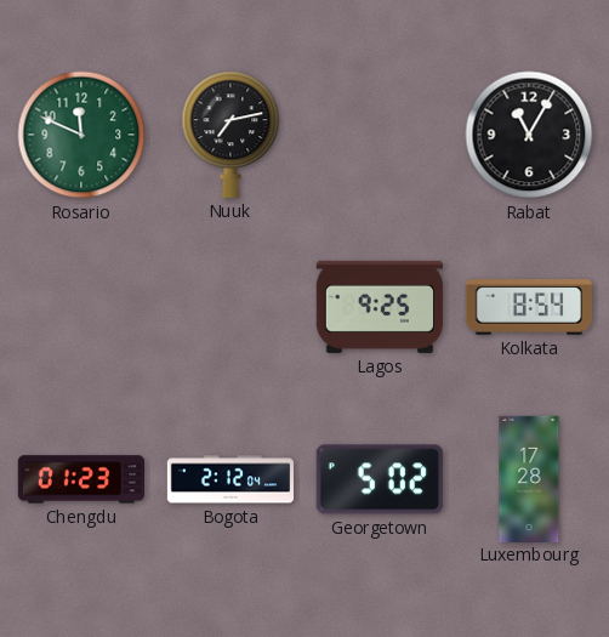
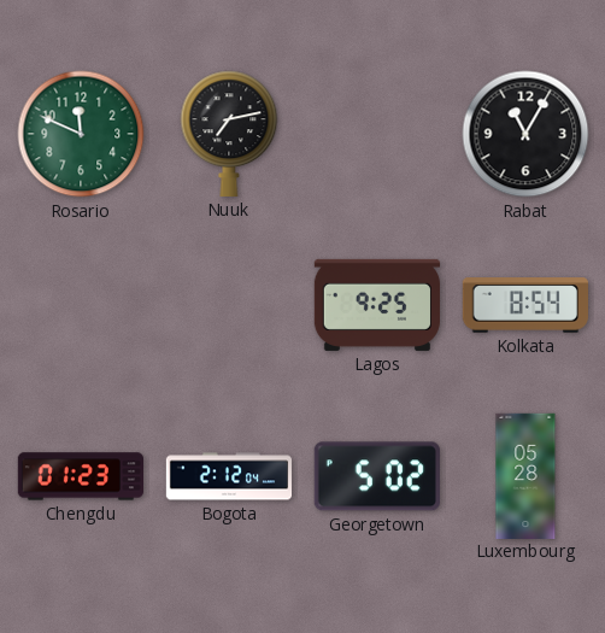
Luxembourg: 17:28 -> 05:28
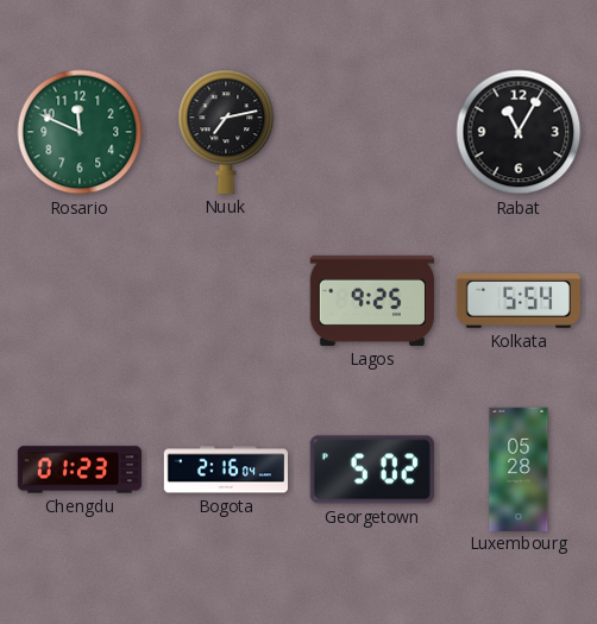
Kolkata: 8:54 -> 5:54
Bogota: 2:12 -> 2:16
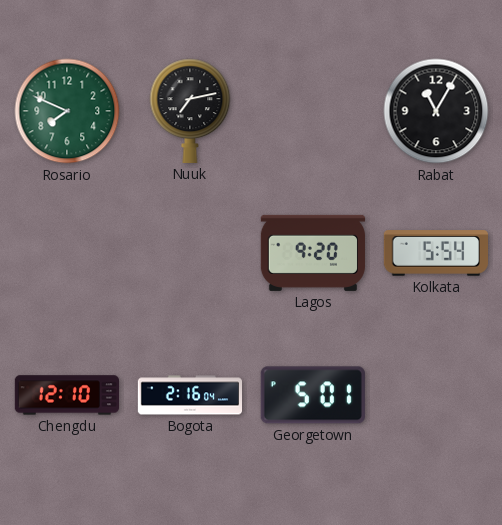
Rosario: 11:49 -> 7:49
Lagos: 9:25 -> 9:20
Chengdu: 01:23 -> 12:10
Georgetown: 5:02 -> 5:01
Luxembourg: 05:28 -> none
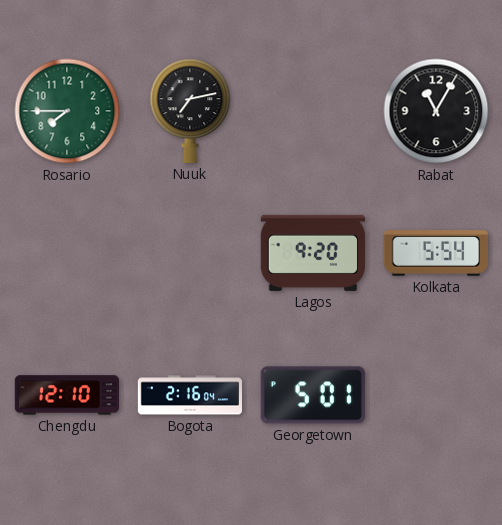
Rosario: 7:49 -> 7:45
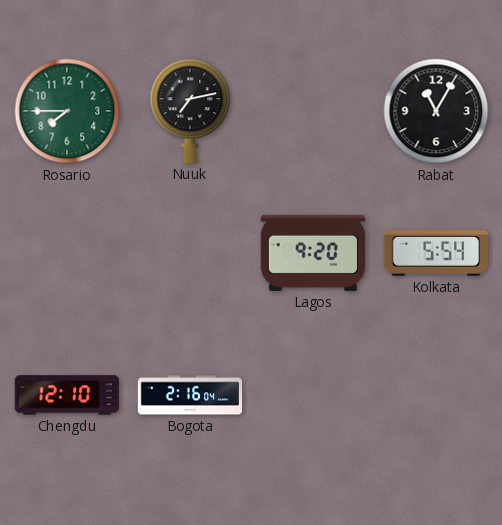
Georgetown: 5:01 -> none
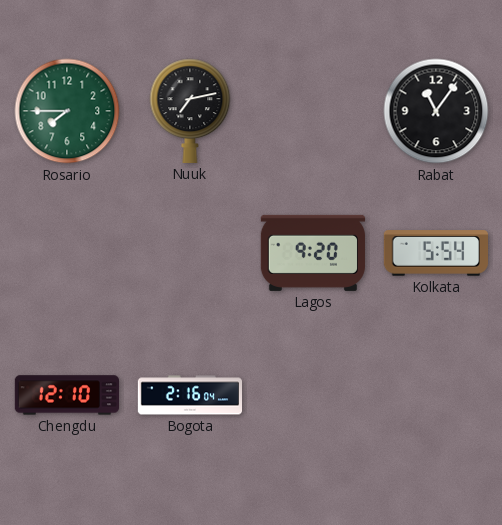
Rabat: 11:05 -> 11:06
